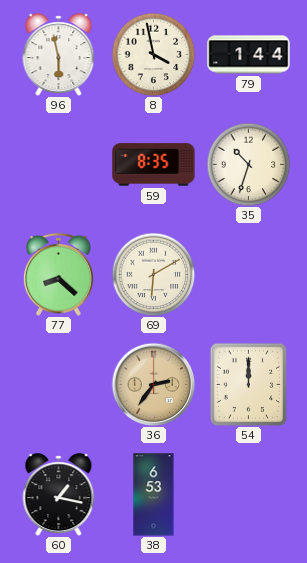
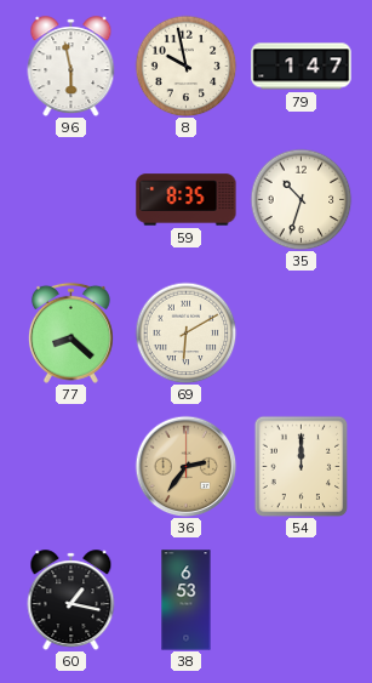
8: 3:58 -> 9:58
79: 1:44 -> 1:47
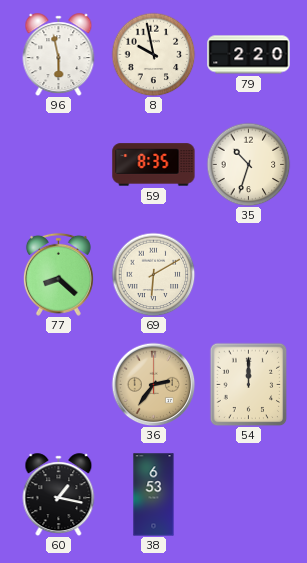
79: 1:47 -> 2:20
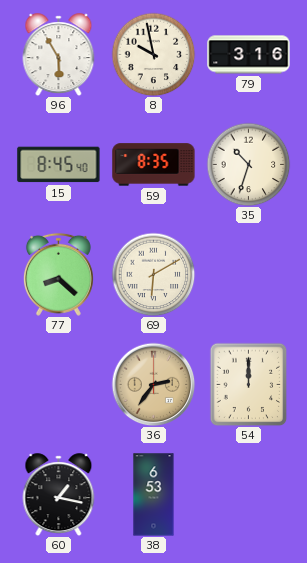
96: 5:58 -> 5:55
79: 2:20 -> 3:16
15: none -> 8:45
